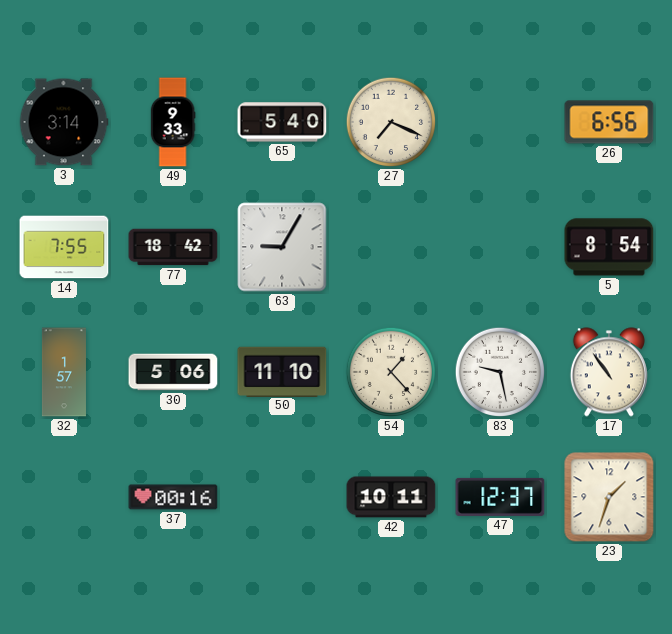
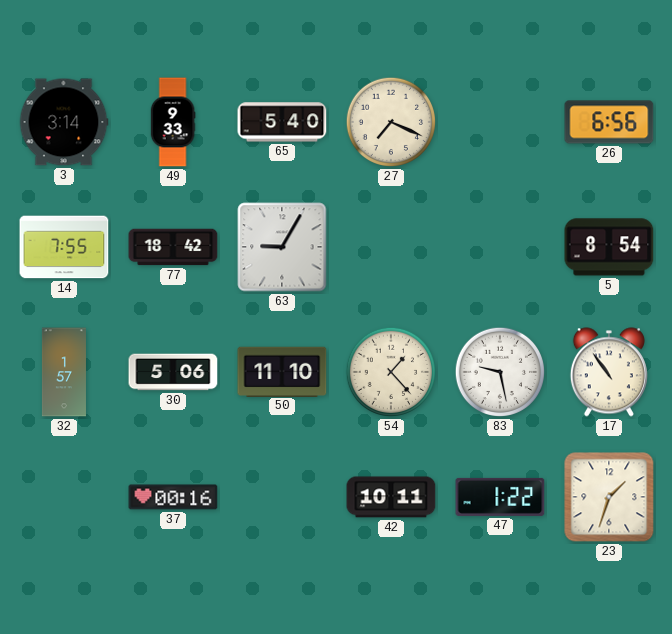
47: 12:37 -> 1:22
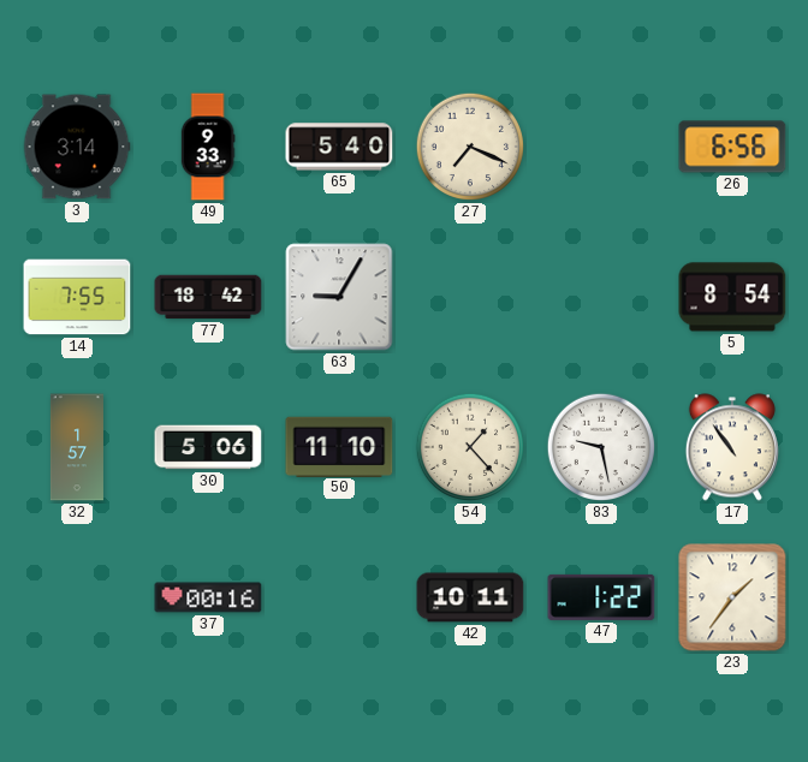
23: 1:33 -> 1:36
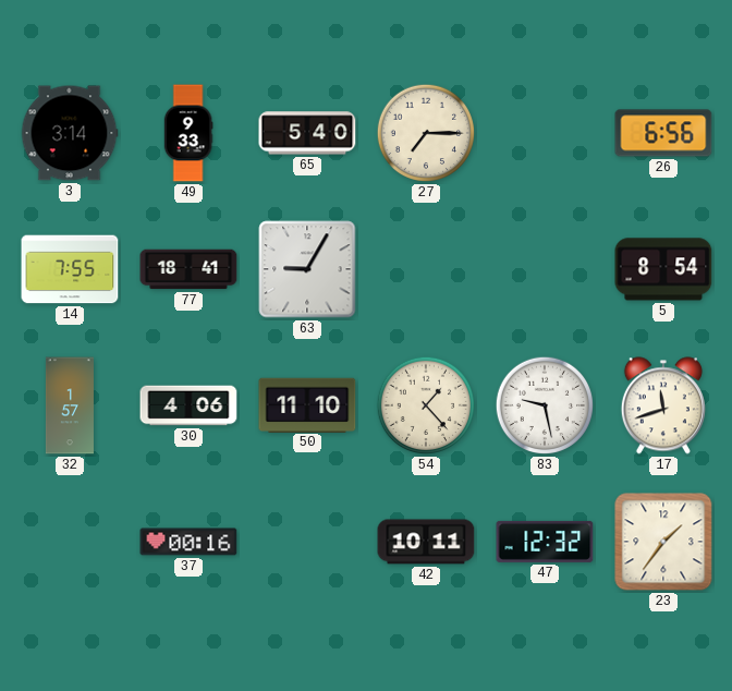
27: 7:19 -> 7:15
77: 18:42 -> 18:41
30: 5:06 -> 4:06
17: 10:54 -> 11:42
47: 1:22 -> 12:32
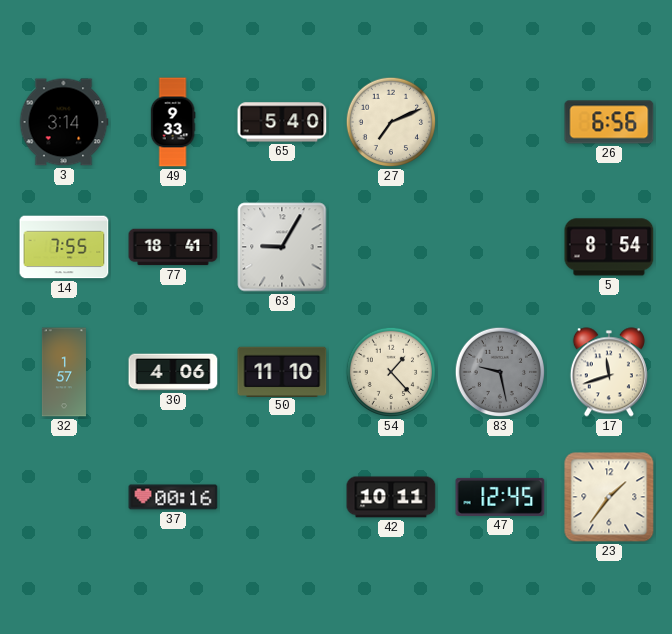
27: 7:15 -> 7:11
83 dial: white -> grey
47: 12:32 -> 12:45
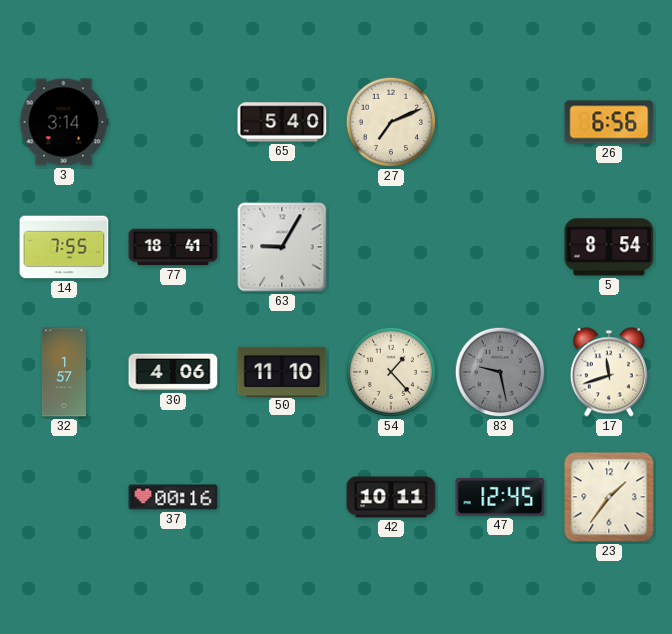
49: 9:33 -> none
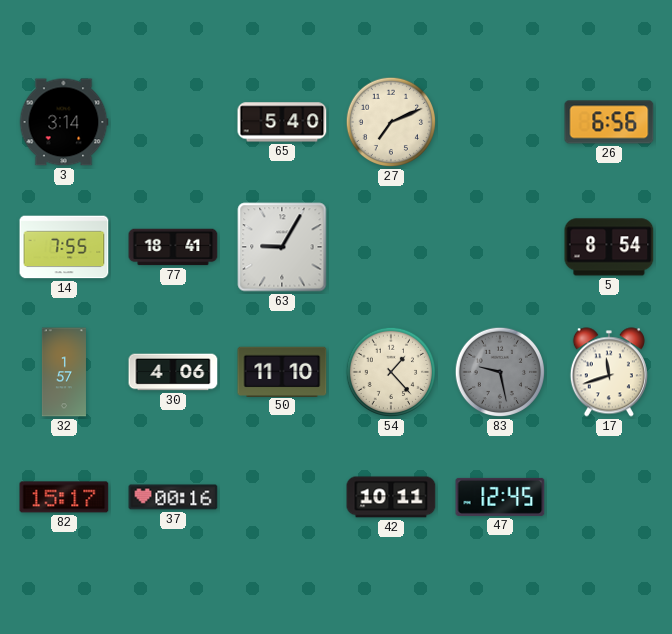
82: none -> 15:17
23: 1:36 -> none
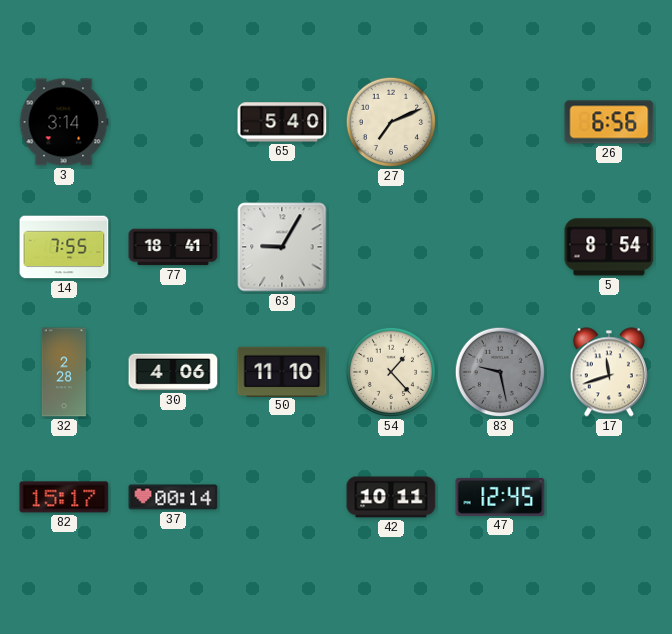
32: 1:57 -> 2:28
37: 00:16 -> 00:14
